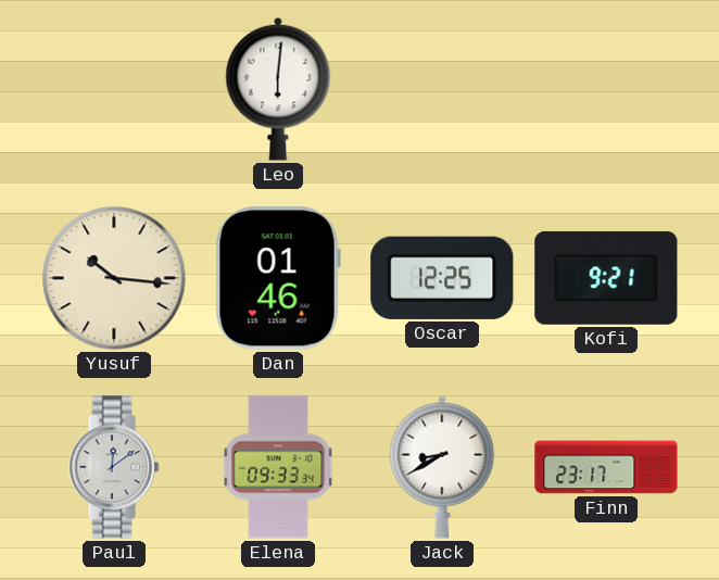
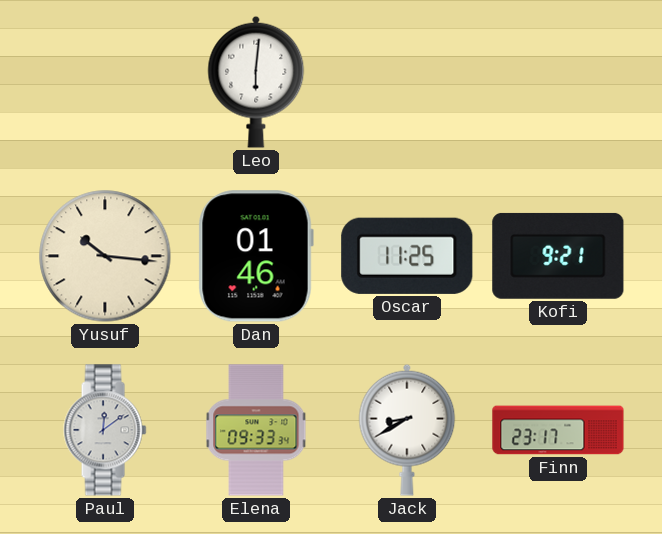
Oscar: 12:25 -> 11:25
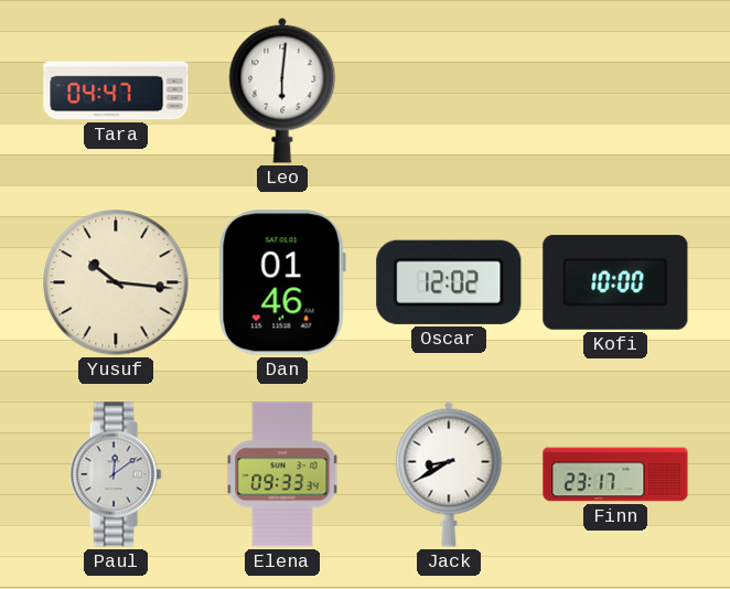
Tara: none -> 04:47
Oscar: 11:25 -> 12:02
Kofi: 9:21 -> 10:00
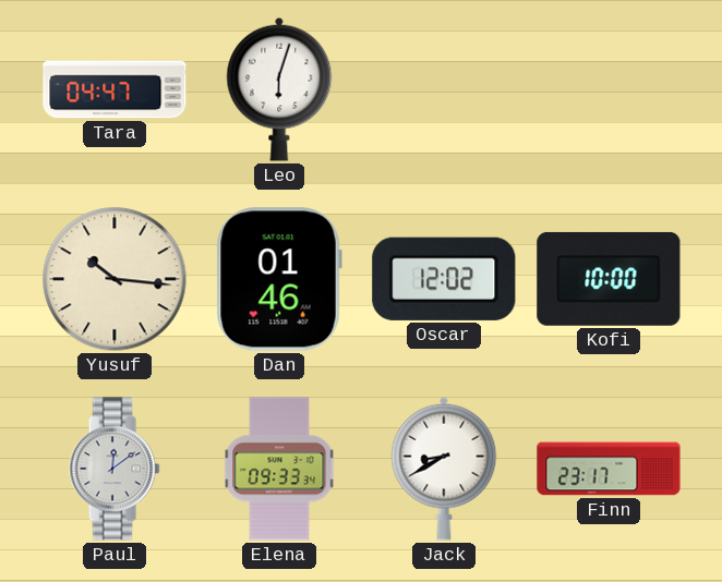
Leo: 6:01 -> 6:03
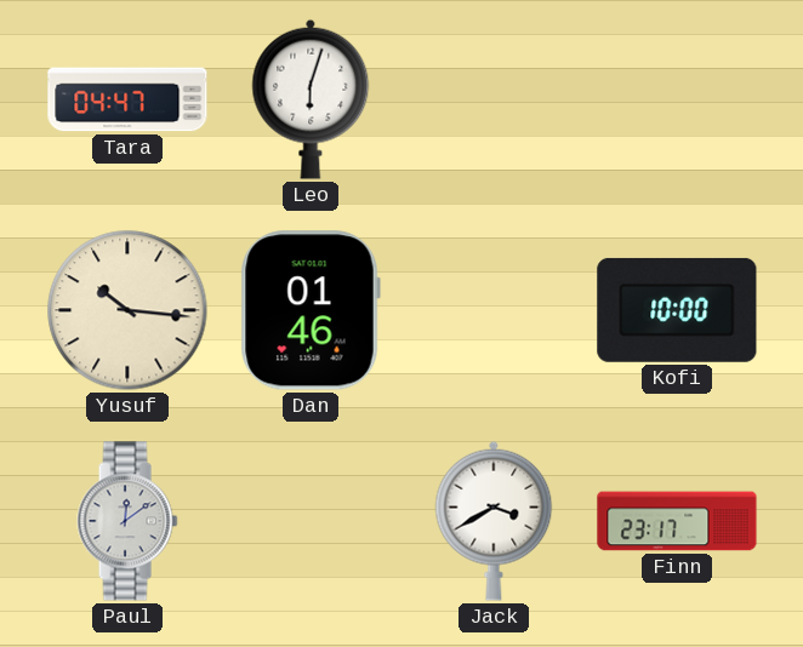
Oscar: 12:02 -> none
Elena: 09:33 -> none
Jack: 8:40 -> 3:40
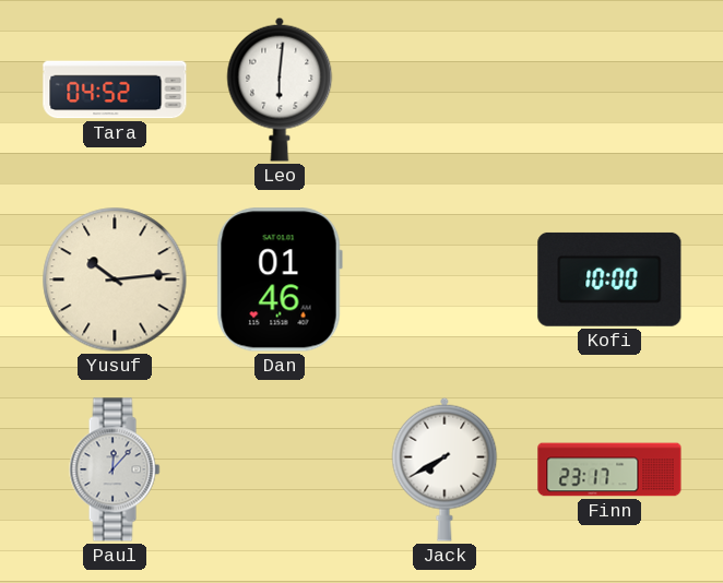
Tara: 04:47 -> 04:52
Leo: 6:03 -> 6:01
Yusuf: 10:16 -> 10:14
Paul: 12:09 -> 12:07
Jack: 3:40 -> 7:40
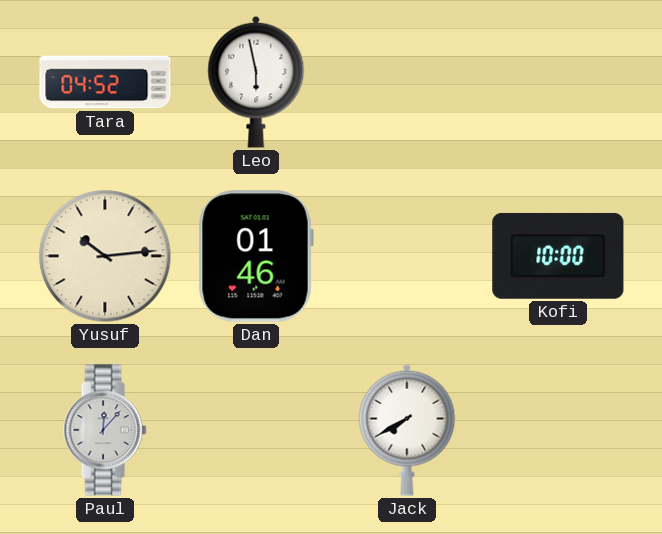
Leo: 6:01 -> 5:58
Finn: 23:17 -> none
